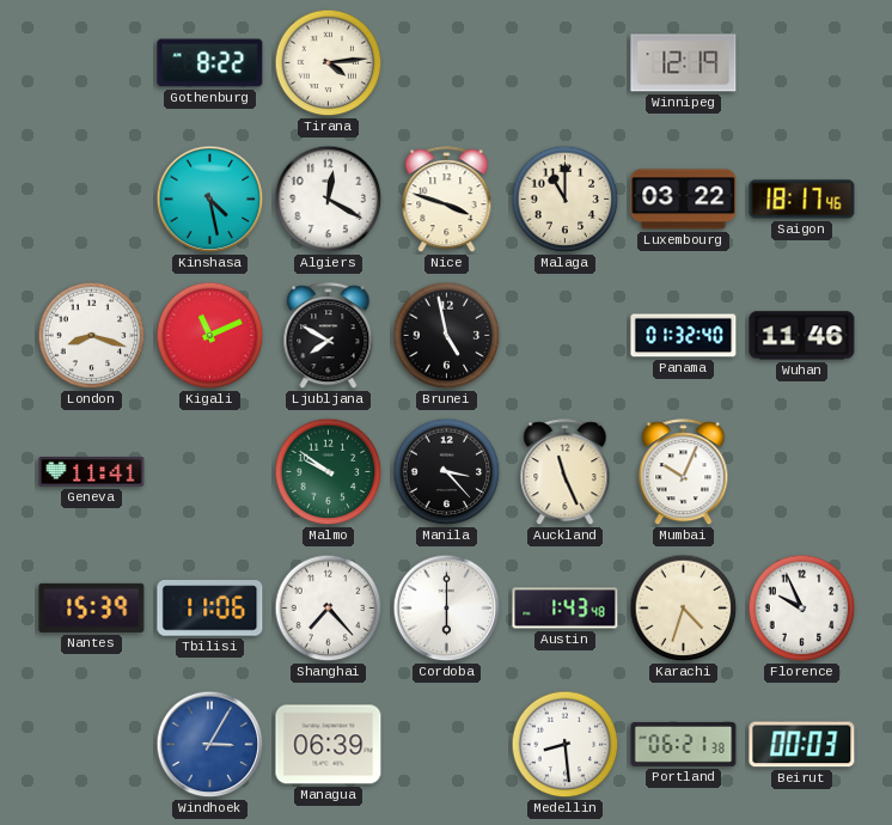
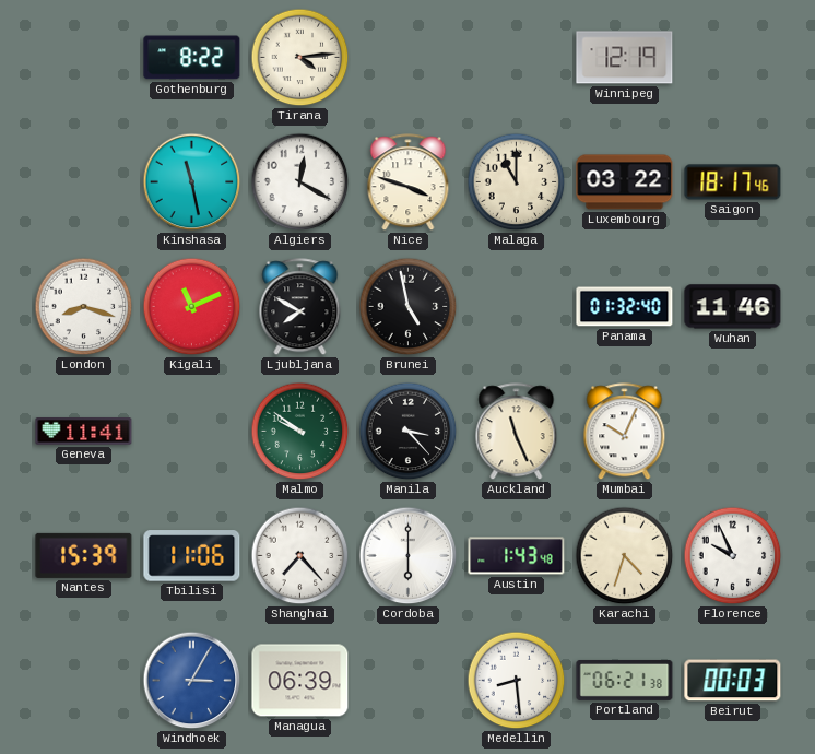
Kinshasa: 4:28 -> 11:28
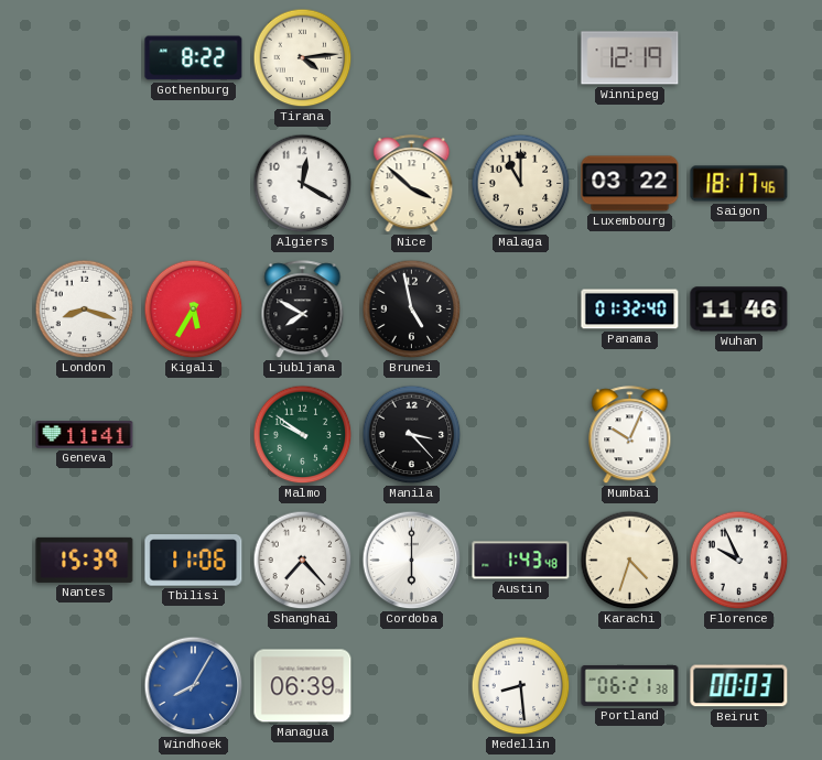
Kinshasa: 11:28 -> none
Nice: 3:48 -> 3:52
Kigali: 11:11 -> 5:35
Auckland: 11:26 -> none
Windhoek: 3:05 -> 8:05
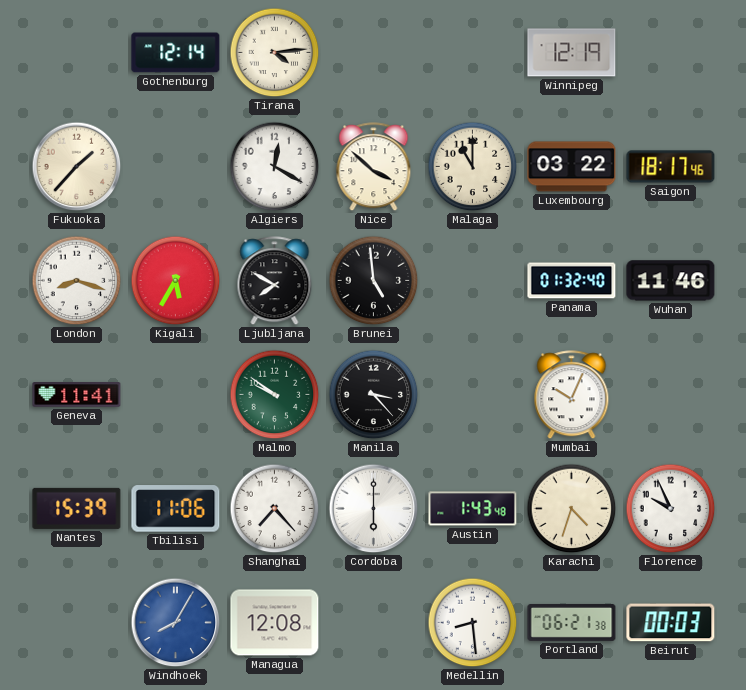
Gothenburg: 8:22 -> 12:14
Fukuoka: none -> 1:37
Brunei: 4:58 -> 4:59
Managua: 06:39 -> 12:08
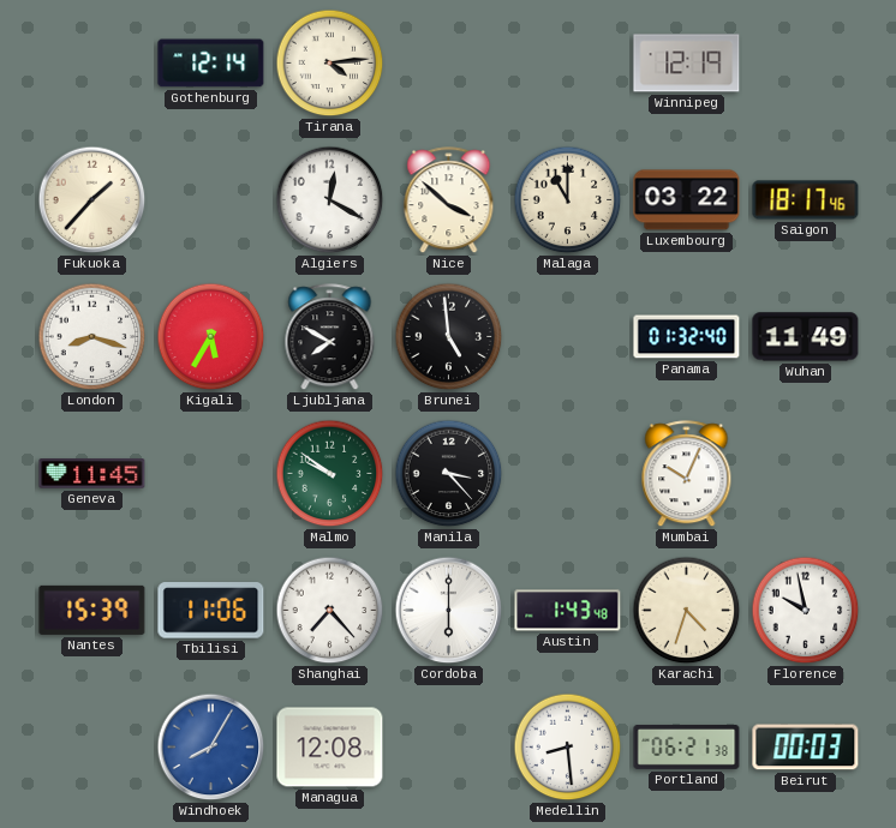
Wuhan: 11:46 -> 11:49
Geneva: 11:41 -> 11:45
Florence: 9:56 -> 9:58
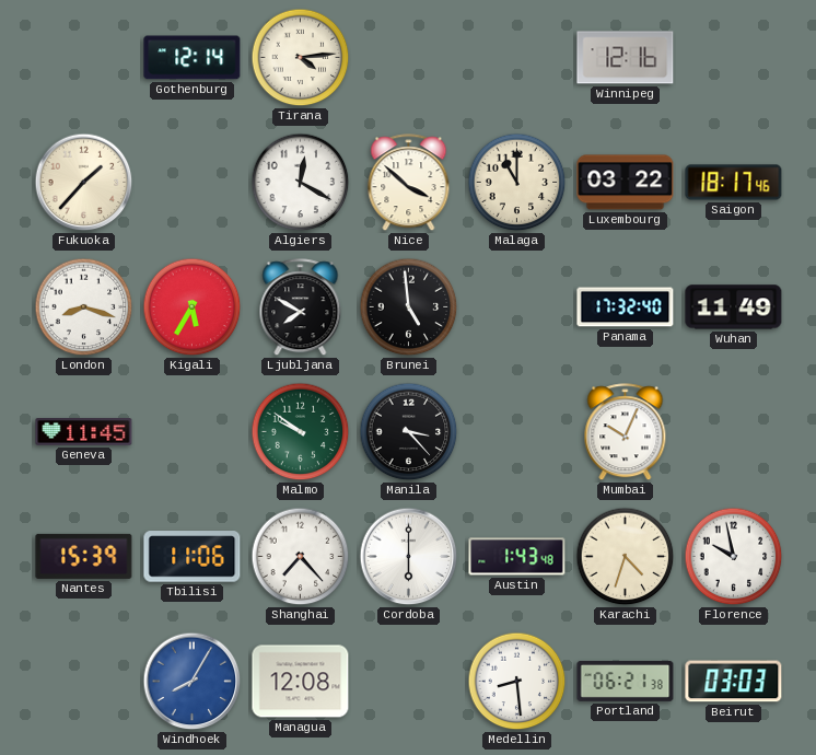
Winnipeg: 12:19 -> 12:16
Panama: 01:32 -> 17:32
Beirut: 00:03 -> 03:03
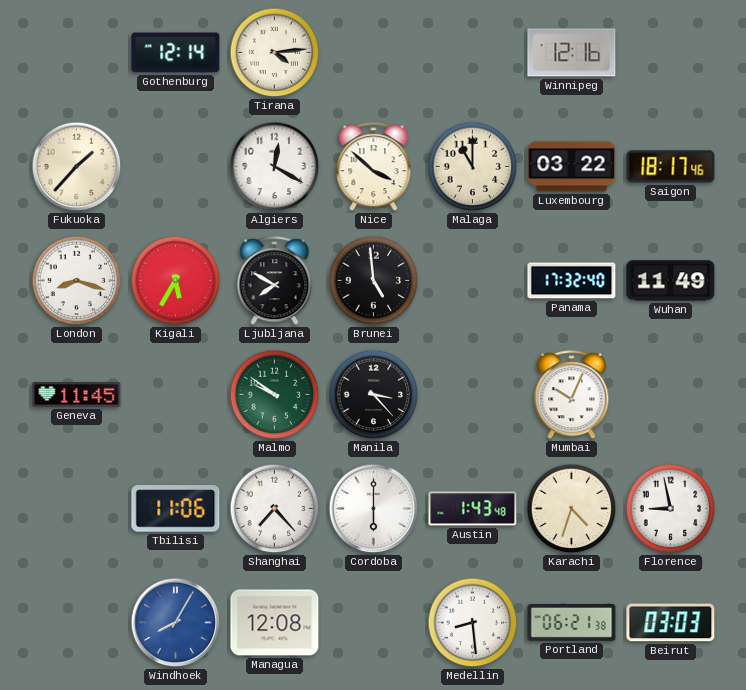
Nantes: 15:39 -> none
Florence: 9:58 -> 8:58
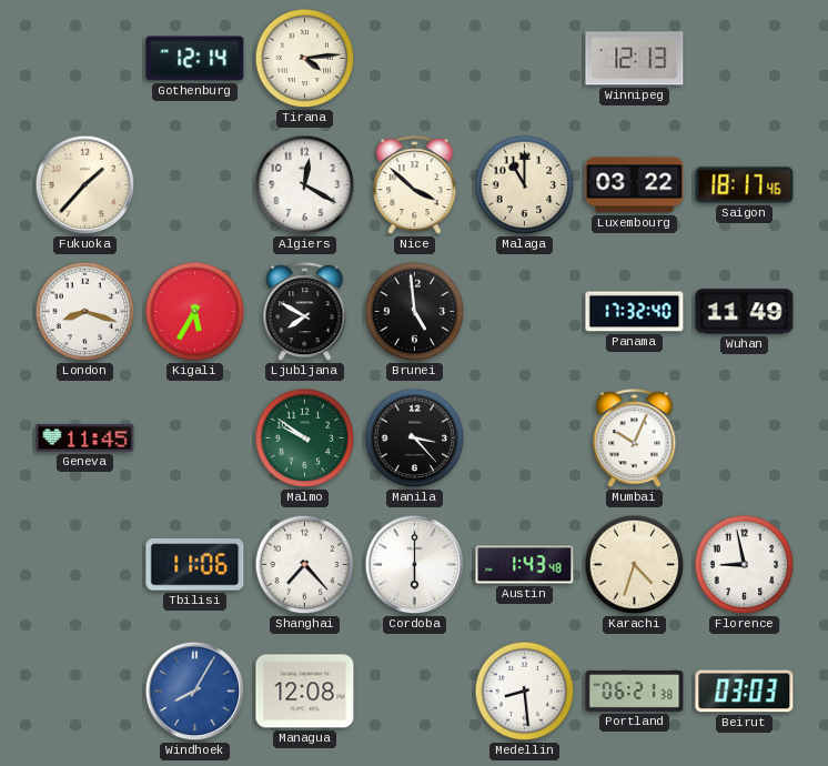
Winnipeg: 12:16 -> 12:13
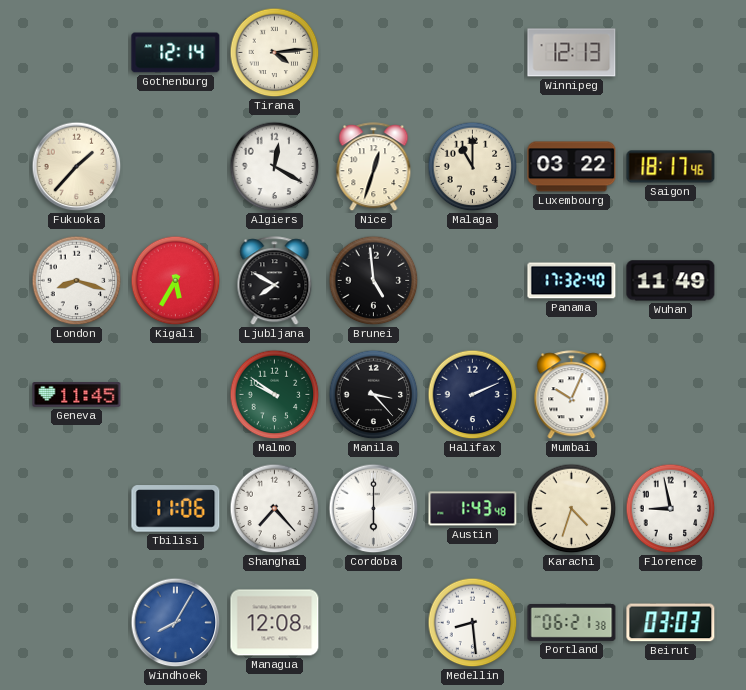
Nice: 3:52 -> 12:33
Halifax: none -> 2:11
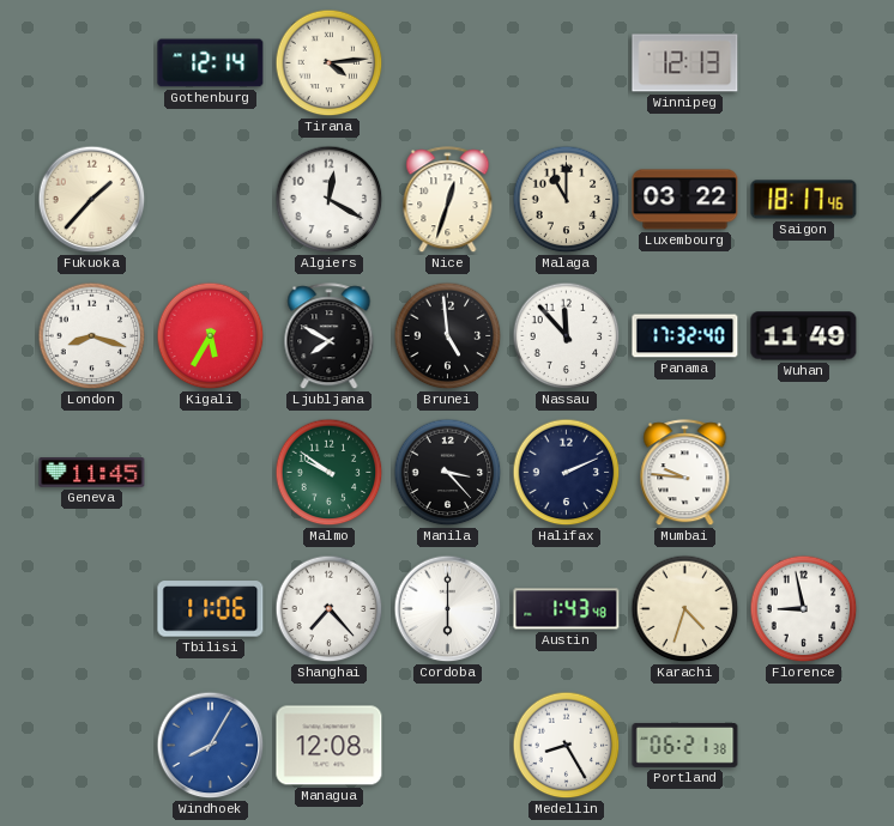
Nassau: none -> 11:53
Mumbai: 10:04 -> 9:46
Medellin: 8:29 -> 8:25
Beirut: 03:03 -> none
